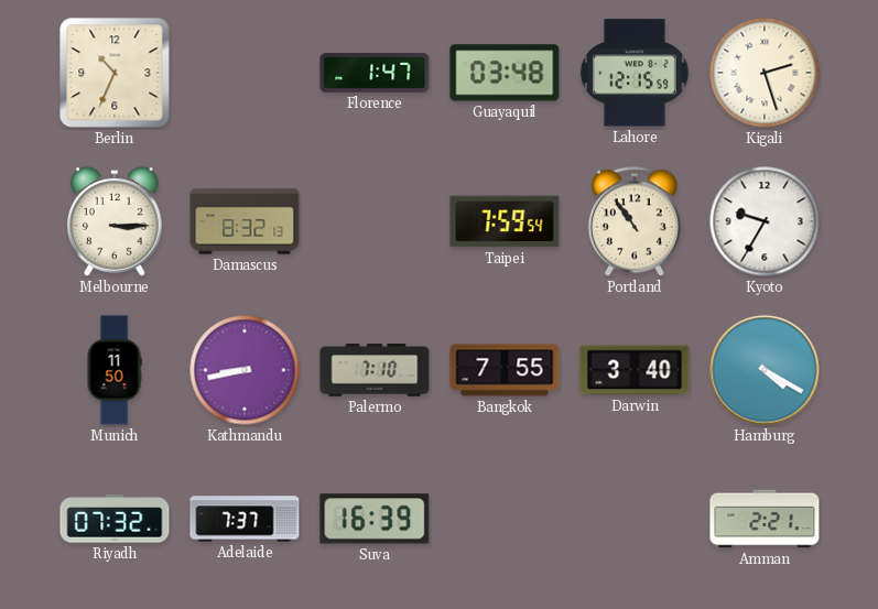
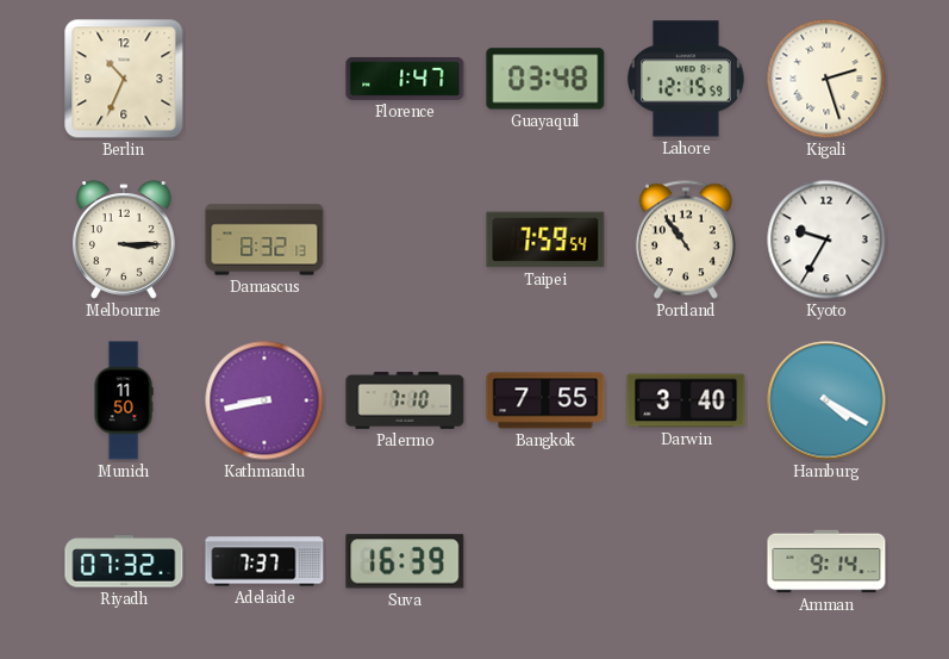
Amman: 2:21 -> 9:14
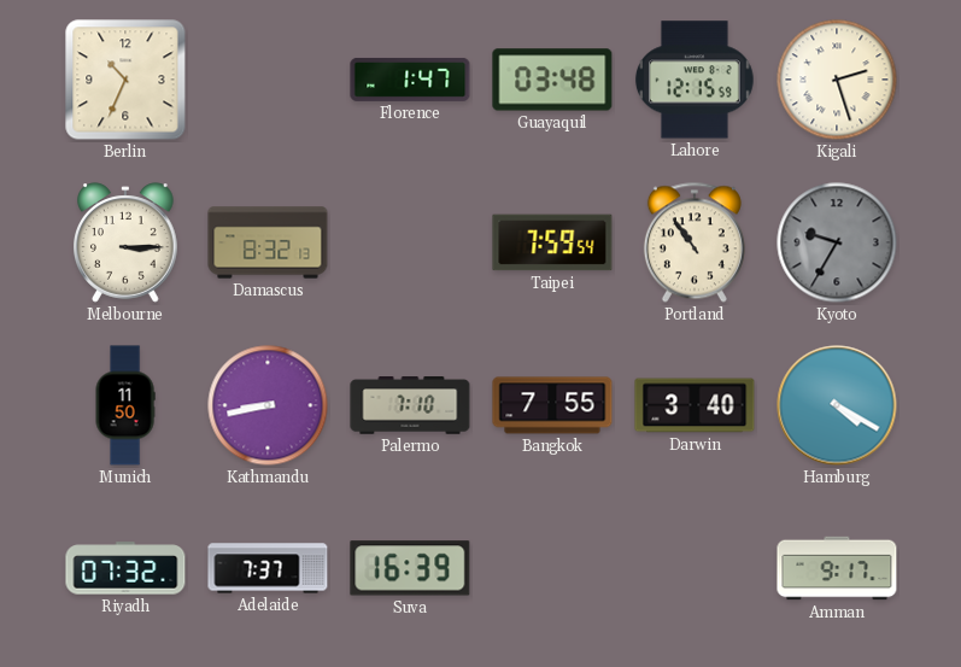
Kyoto dial: white -> grey
Amman: 9:14 -> 9:17
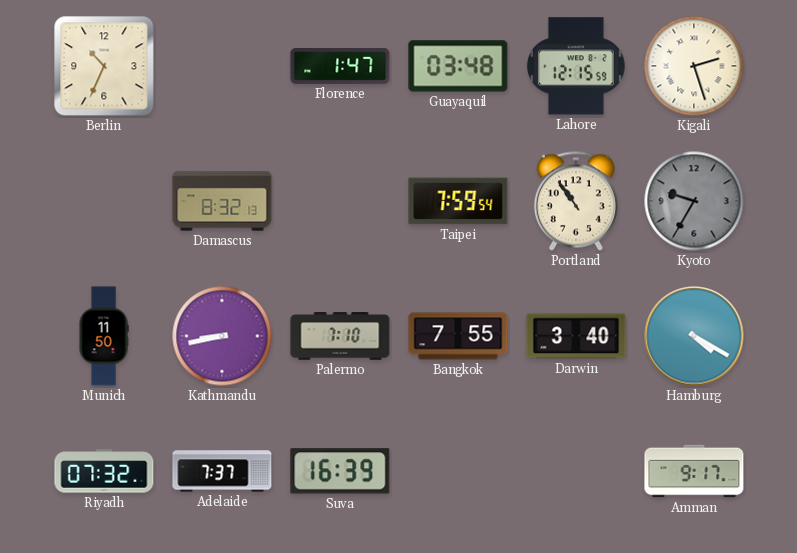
Melbourne: 3:15 -> none
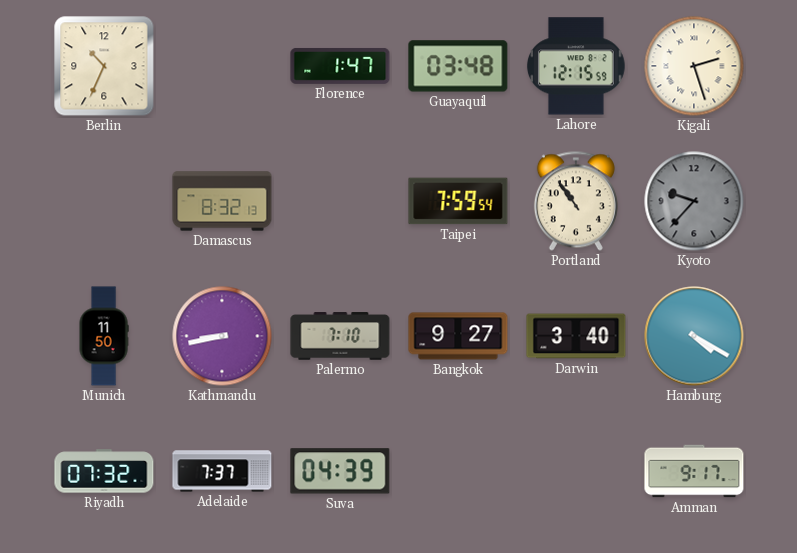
Kyoto: 9:35 -> 9:37
Bangkok: 7:55 -> 9:27
Suva: 16:39 -> 04:39
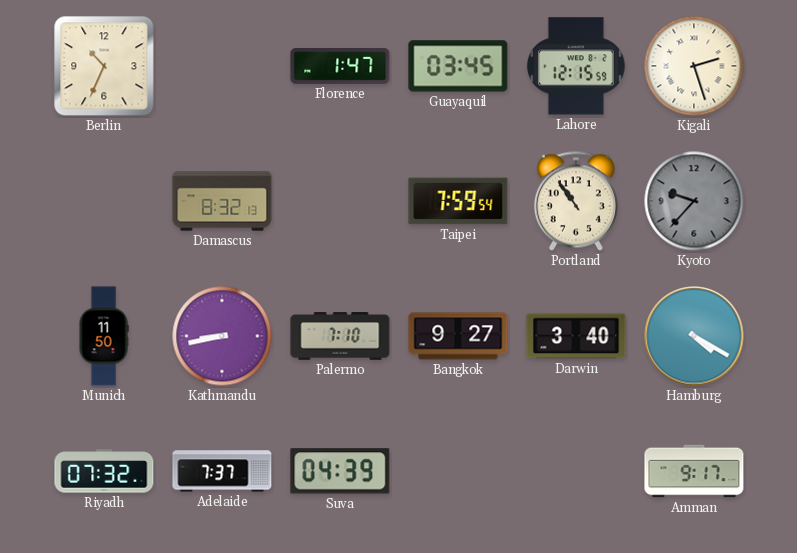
Guayaquil: 03:48 -> 03:45
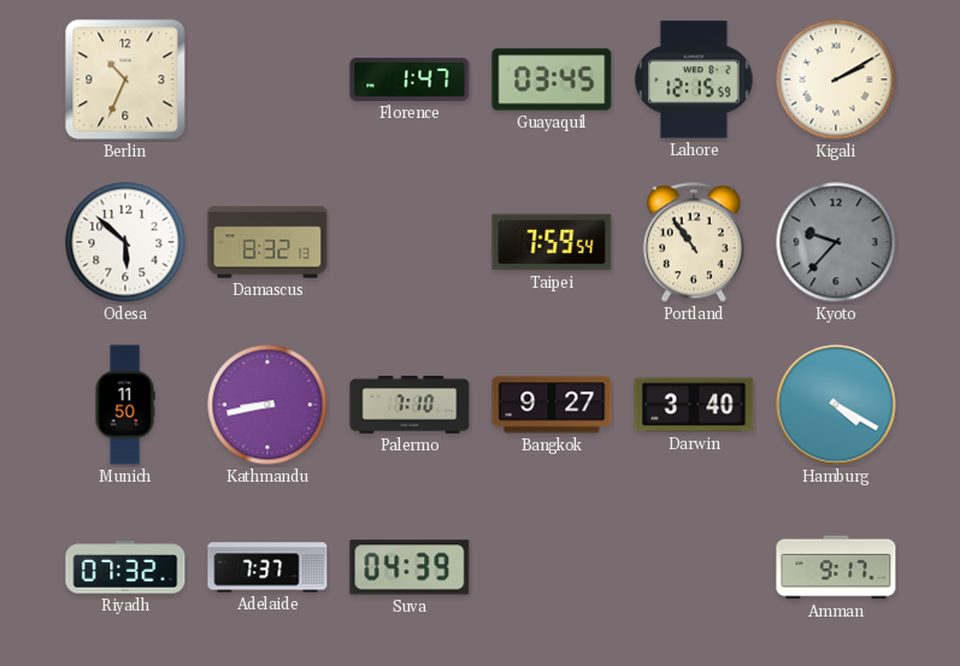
Kigali: 2:27 -> 2:10
Odesa: none -> 5:52
